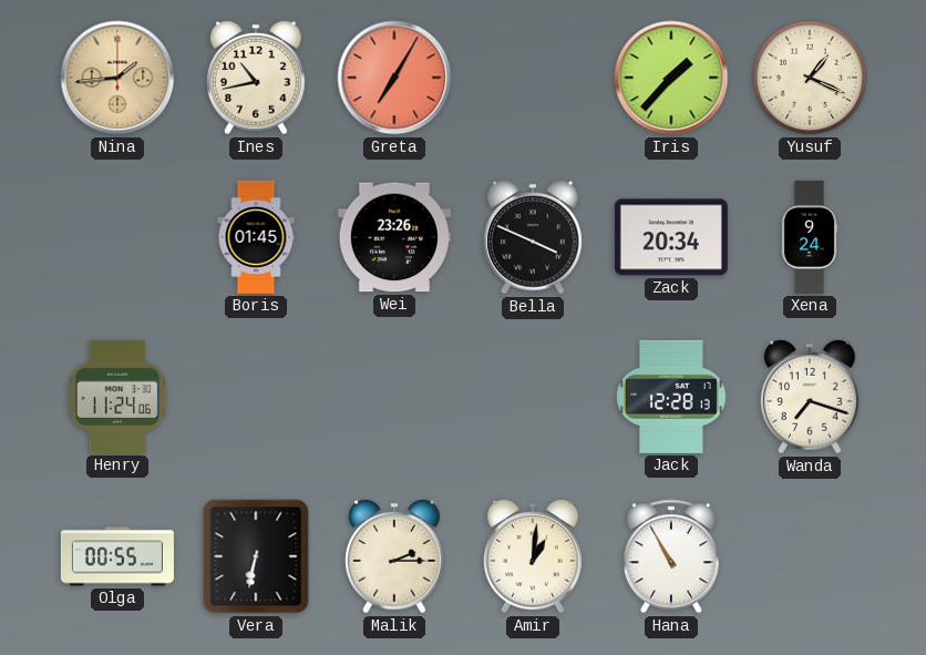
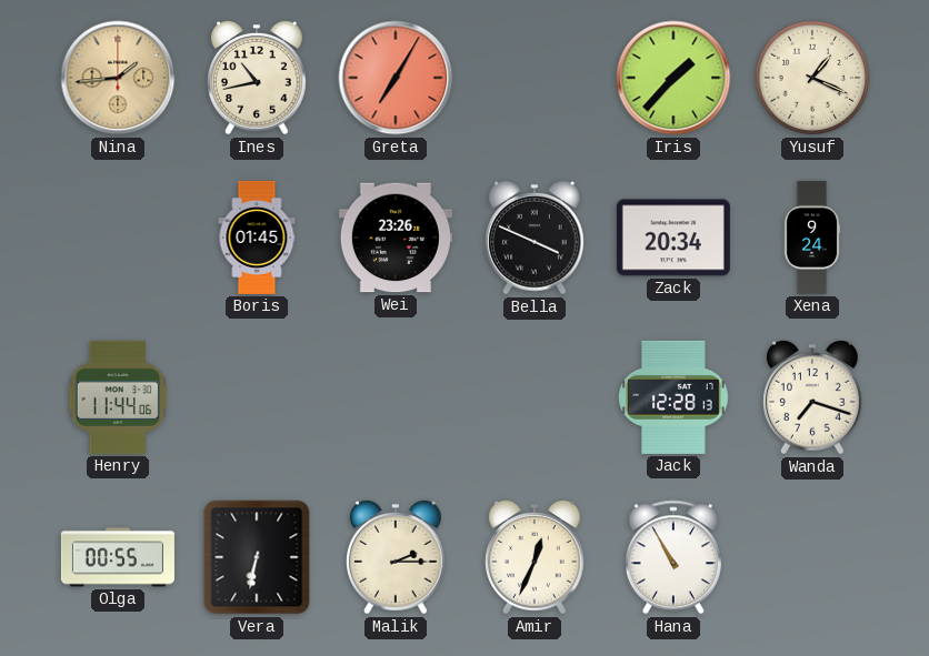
Henry: 11:24 -> 11:44
Amir: 1:01 -> 12:34
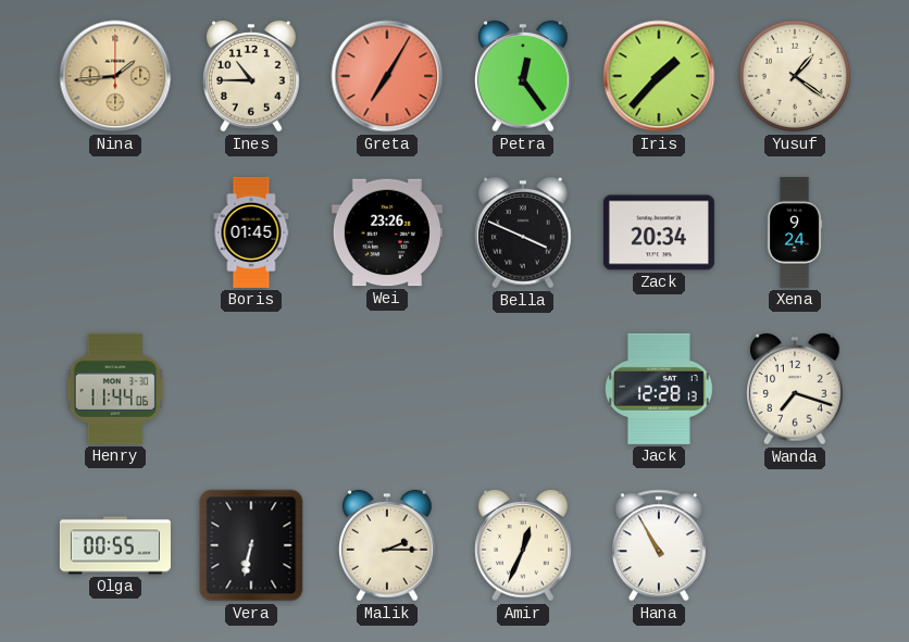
Ines: 10:43 -> 10:45
Petra: none -> 12:24
Yusuf: 1:19 -> 1:21
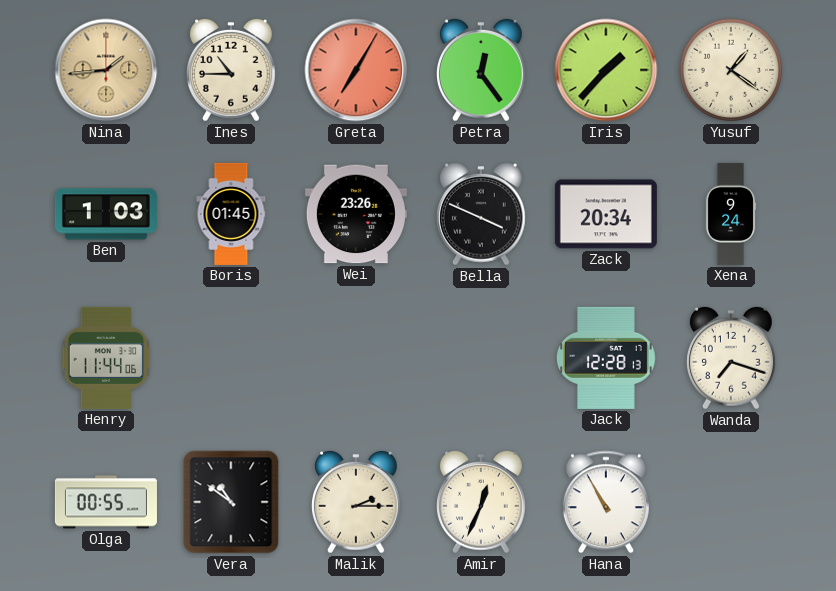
Ben: none -> 1:03
Vera: 6:32 -> 10:51
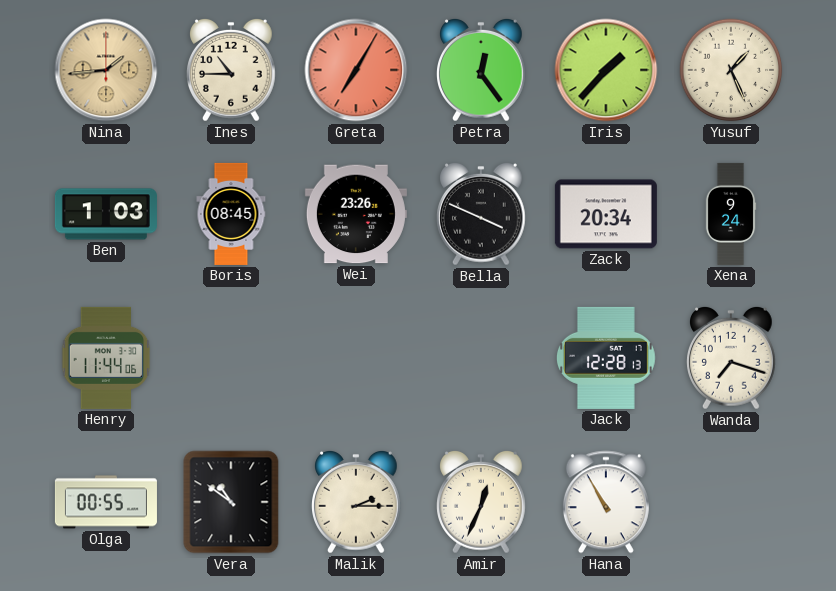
Yusuf: 1:21 -> 1:26
Boris: 01:45 -> 08:45
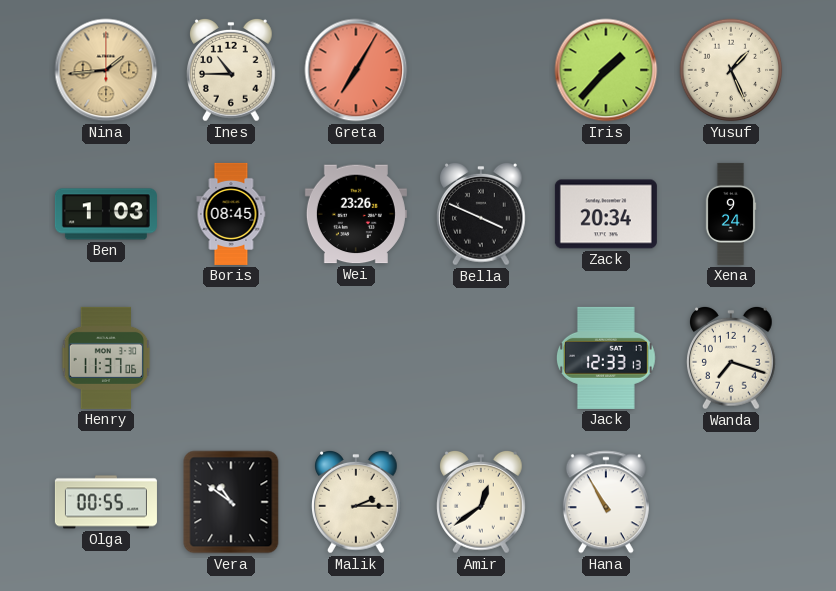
Petra: 12:24 -> none
Henry: 11:44 -> 11:37
Jack: 12:28 -> 12:33
Amir: 12:34 -> 12:39
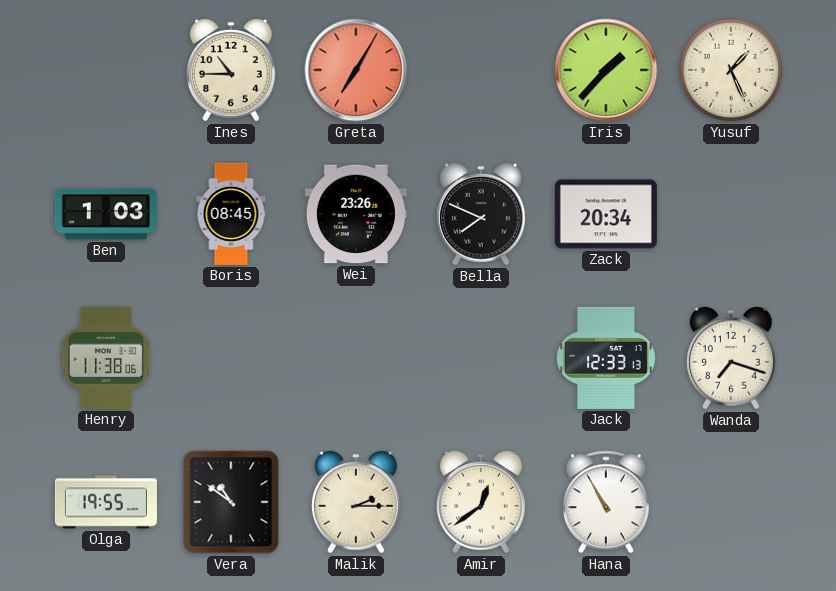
Nina: 1:44 -> none
Bella: 3:49 -> 7:49
Xena: 9:24 -> none
Henry: 11:37 -> 11:38
Olga: 00:55 -> 19:55
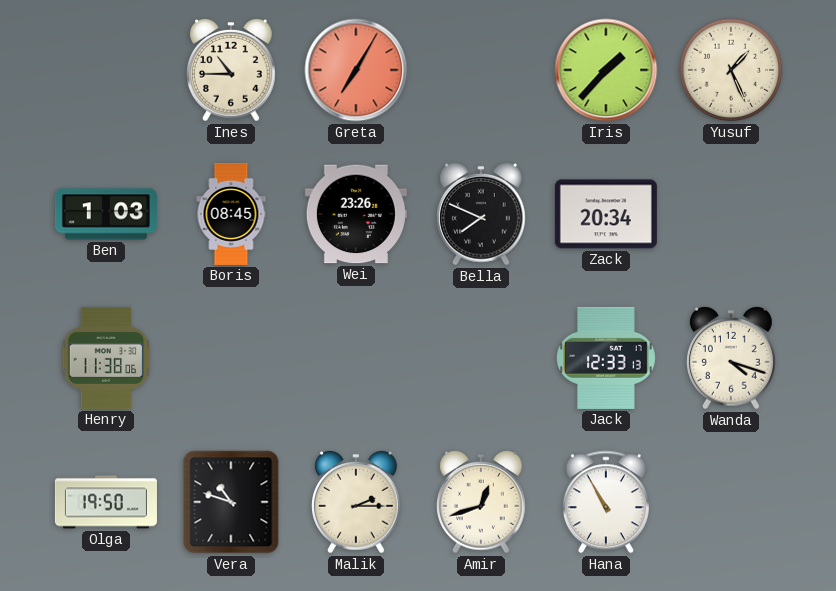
Wanda: 7:18 -> 4:18
Olga: 19:55 -> 19:50
Vera: 10:51 -> 10:48
Amir: 12:39 -> 12:42
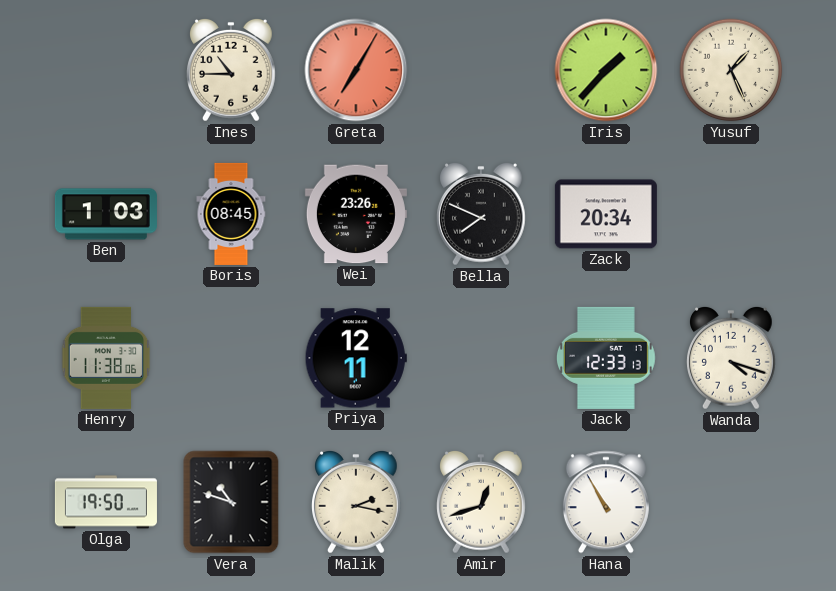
Priya: none -> 12:11
Malik: 2:15 -> 2:17
